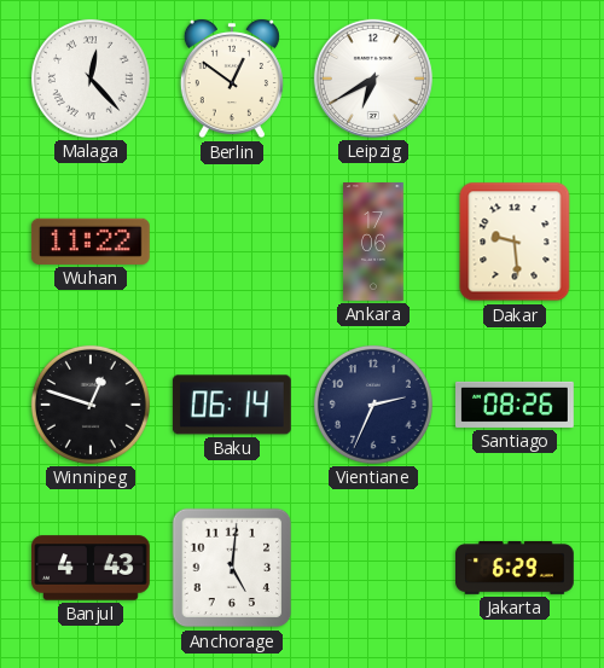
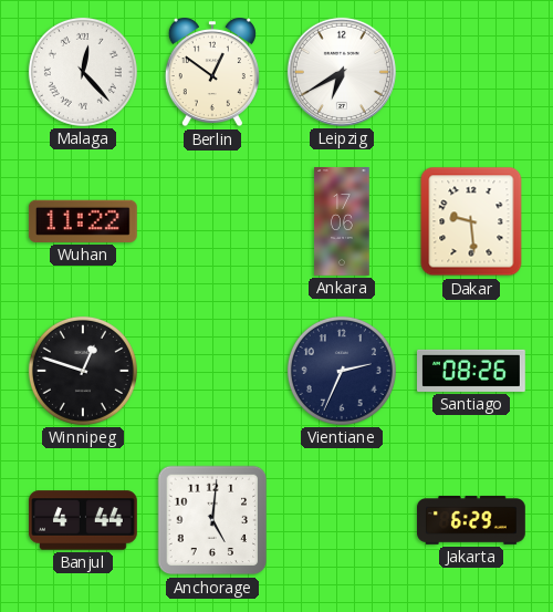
Baku: 06:14 -> none
Banjul: 4:43 -> 4:44
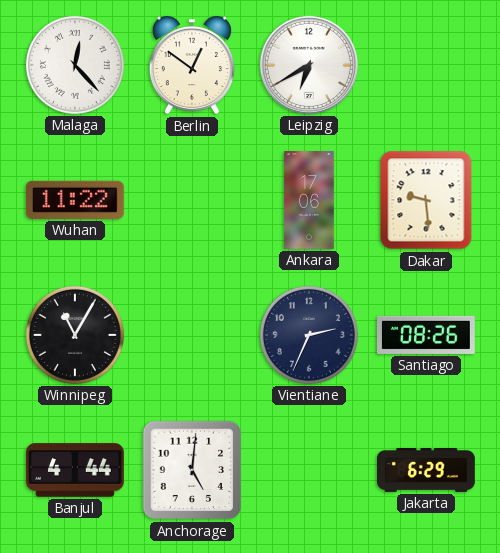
Winnipeg: 12:48 -> 11:05
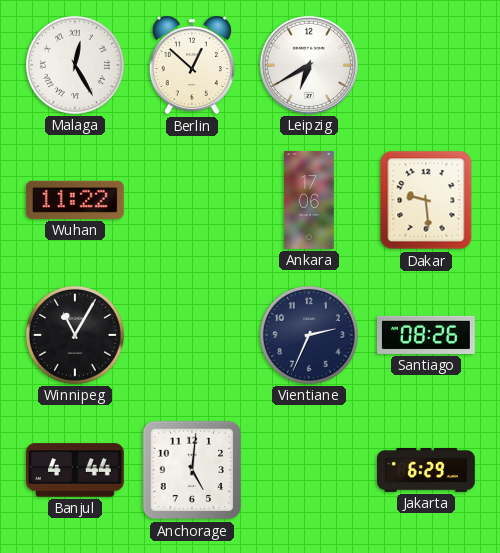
Malaga: 12:23 -> 12:25
Berlin: 12:51 -> 12:52
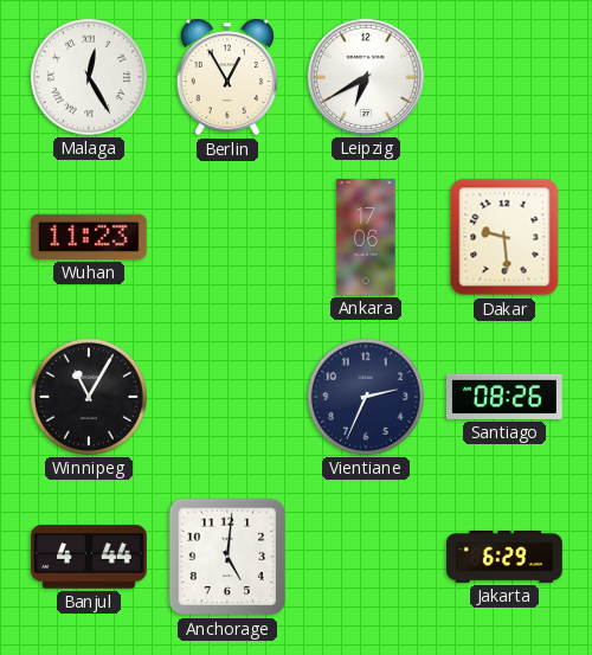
Berlin: 12:52 -> 12:55
Wuhan: 11:22 -> 11:23
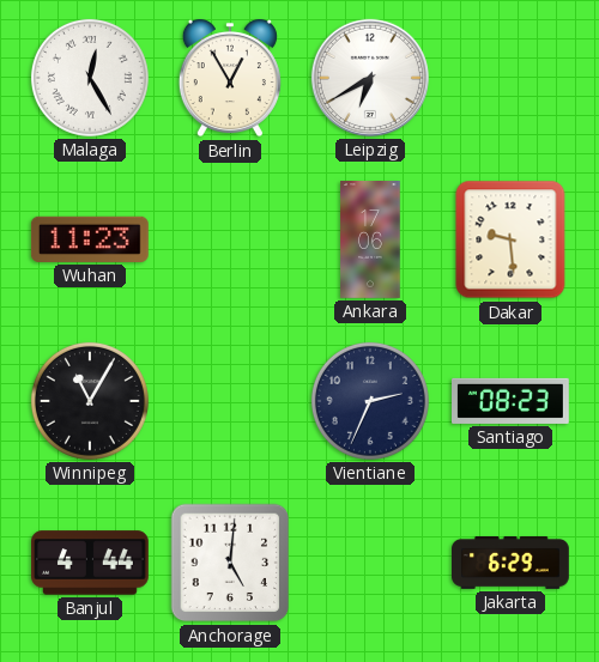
Santiago: 08:26 -> 08:23
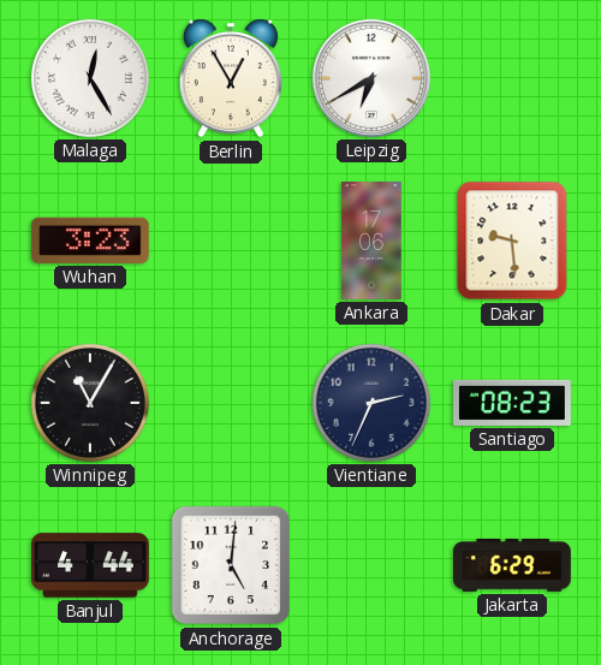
Wuhan: 11:23 -> 3:23
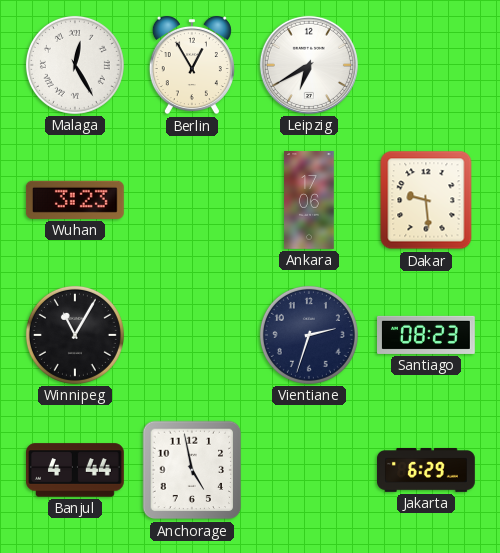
Vientiane: 2:34 -> 2:33
Anchorage: 5:01 -> 4:58
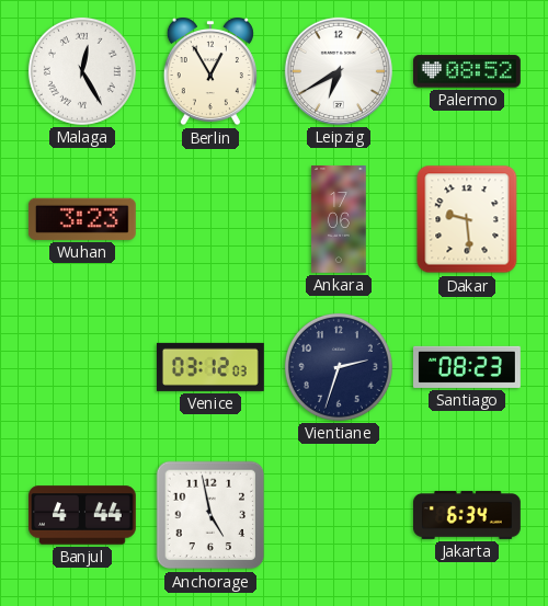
Palermo: none -> 08:52
Winnipeg: 11:05 -> none
Venice: none -> 03:12
Jakarta: 6:29 -> 6:34
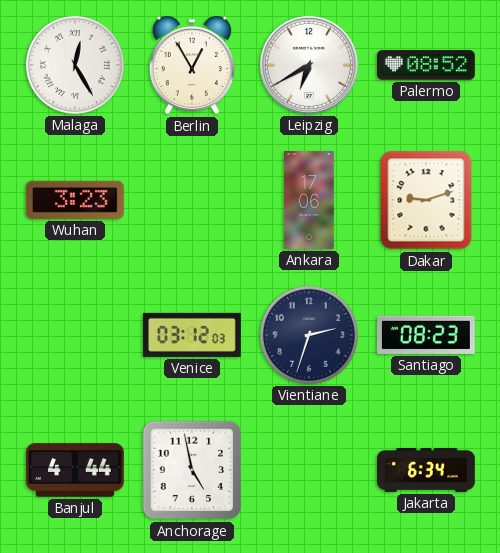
Dakar: 9:29 -> 9:12
